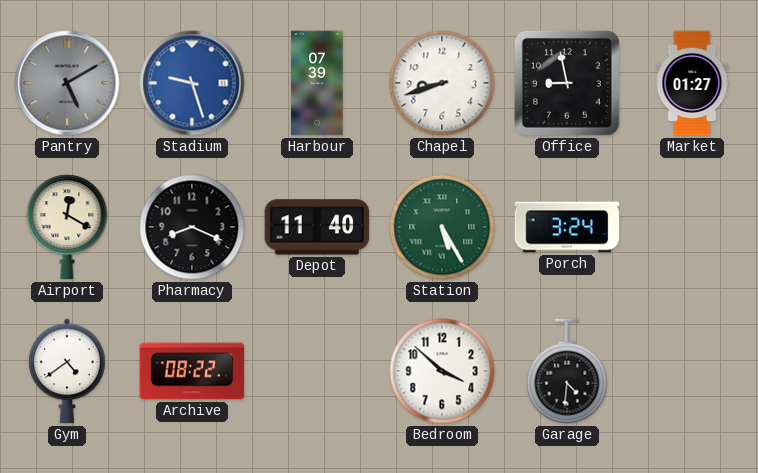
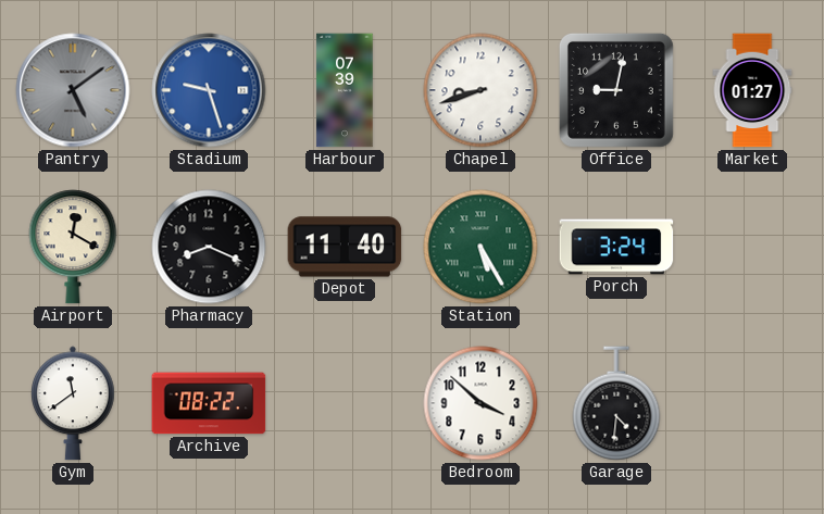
Pantry: 5:10 -> 5:09
Office: 8:58 -> 9:02
Gym: 4:39 -> 11:39
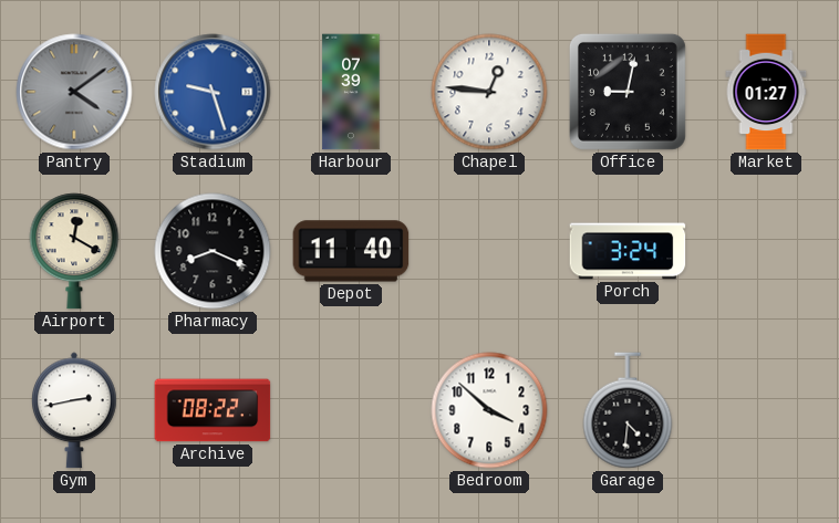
Pantry: 5:09 -> 4:09
Chapel: 8:42 -> 12:46
Station: 5:25 -> none
Gym: 11:39 -> 2:43
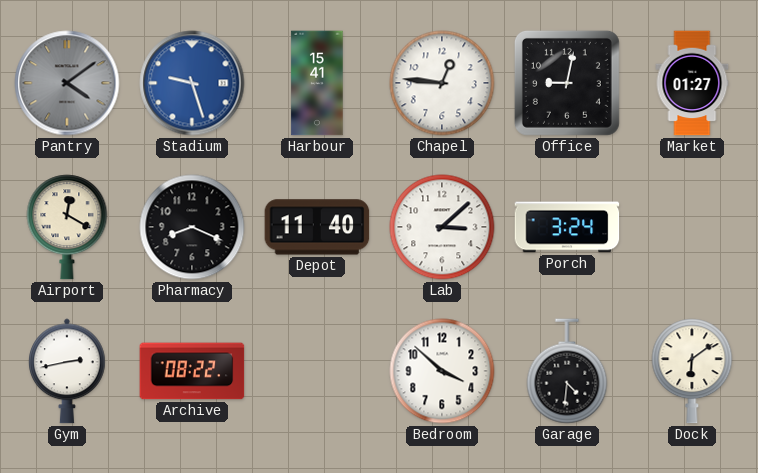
Harbour: 07:39 -> 15:41
Lab: none -> 3:08
Dock: none -> 6:09
